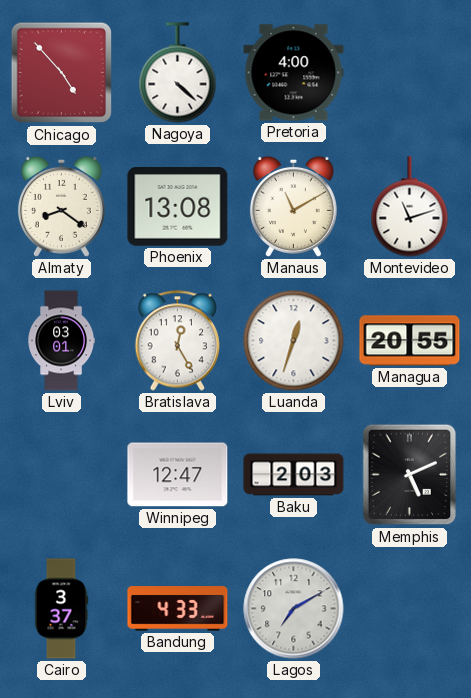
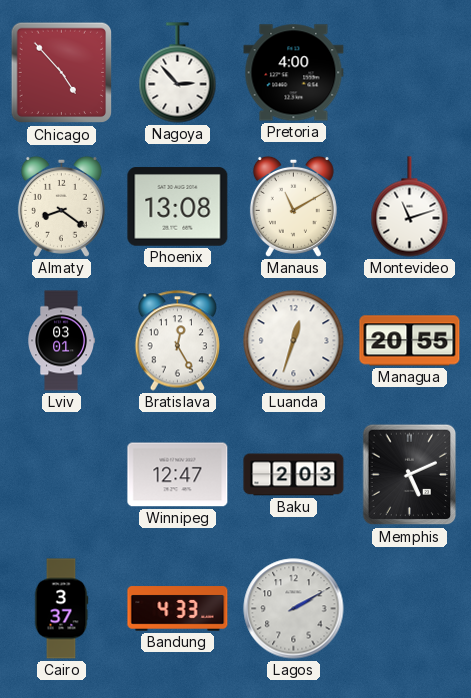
Nagoya: 4:22 -> 2:53
Lagos: 7:10 -> 2:10
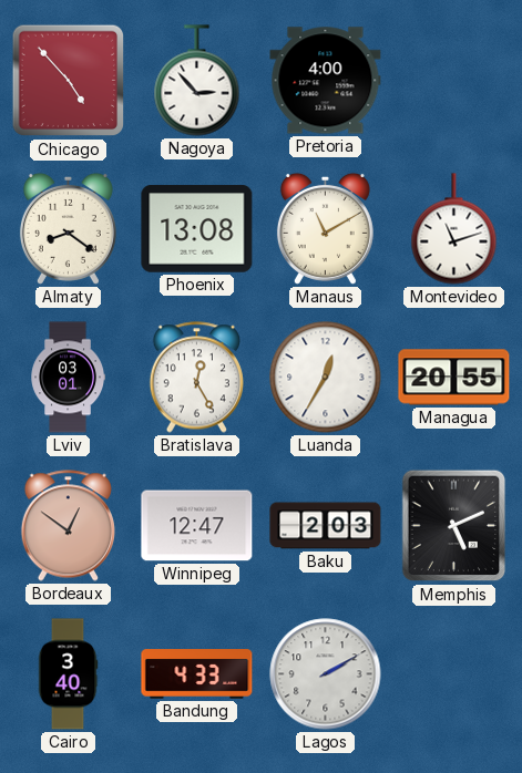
Luanda: 12:33 -> 12:35
Bordeaux: none -> 12:51
Cairo: 3:37 -> 3:40
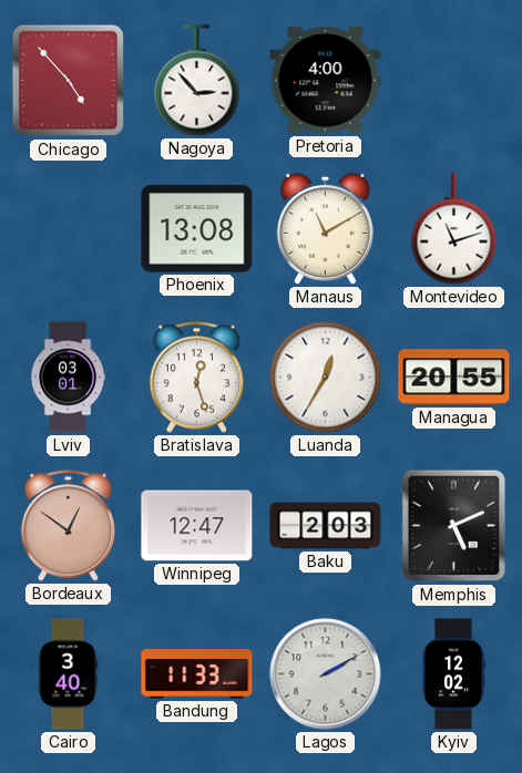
Almaty: 8:21 -> none
Bratislava: 12:25 -> 12:27
Bandung: 4:33 -> 11:33
Kyiv: none -> 12:02
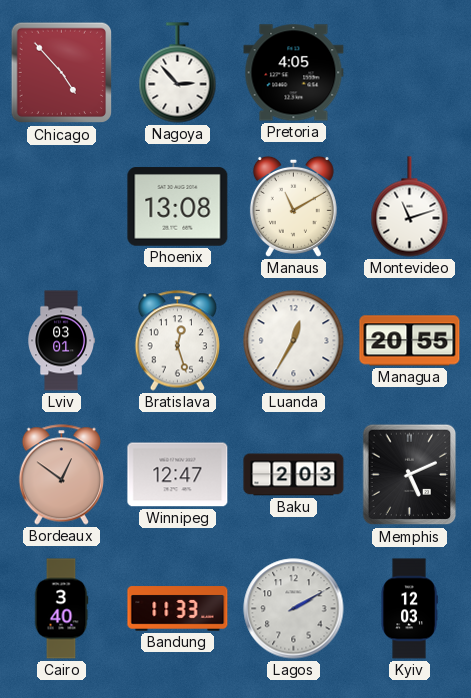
Pretoria: 4:00 -> 4:05
Kyiv: 12:02 -> 12:03
